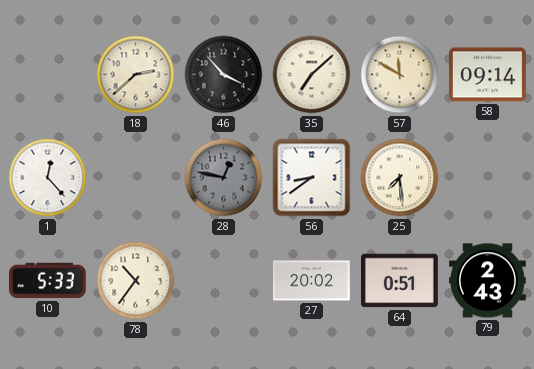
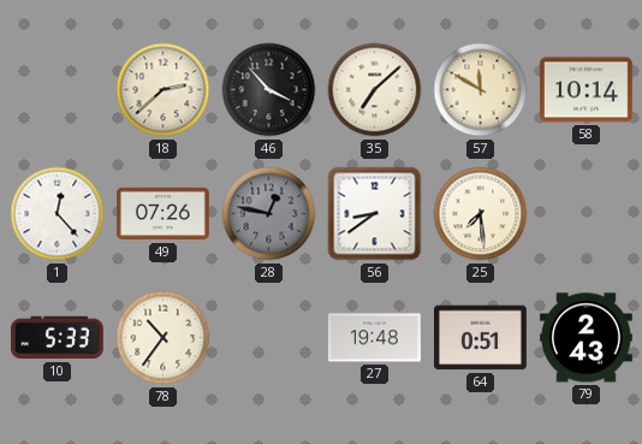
58: 09:14 -> 10:14
49: none -> 07:26
27: 20:02 -> 19:48
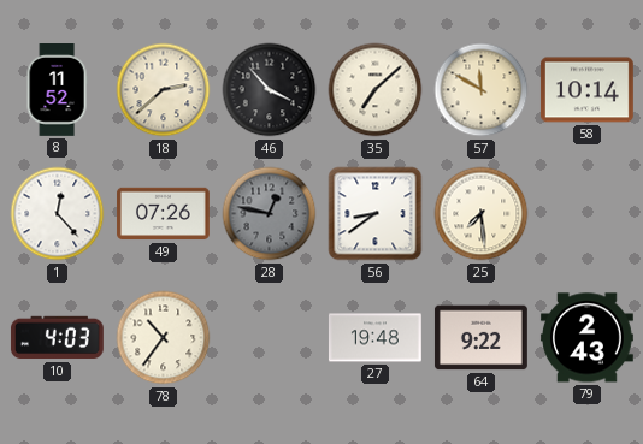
8: none -> 11:52
10: 5:33 -> 4:03
64: 0:51 -> 9:22
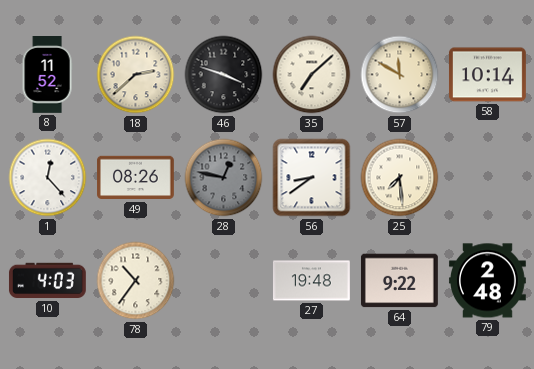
46: 3:53 -> 3:48
49: 07:26 -> 08:26
79: 2:43 -> 2:48
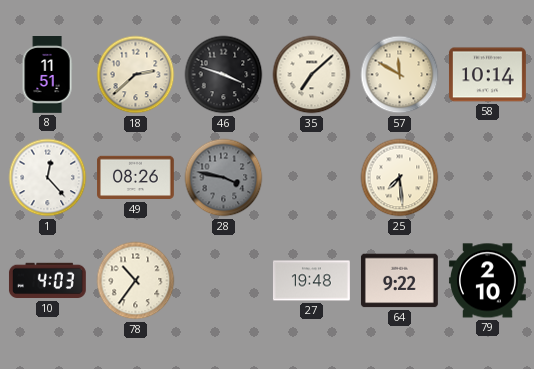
8: 11:52 -> 11:51
28: 12:47 -> 3:47
56: 8:39 -> none
79: 2:48 -> 2:10
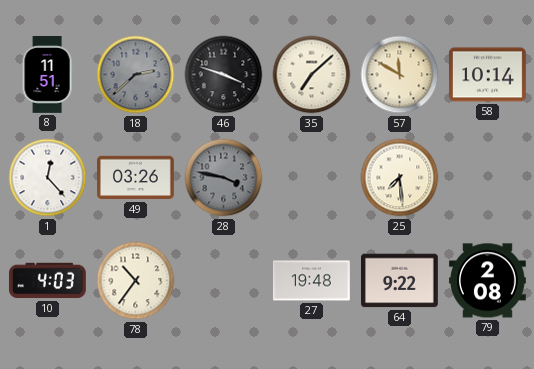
18 dial: cream -> grey
49: 08:26 -> 03:26
79: 2:10 -> 2:08
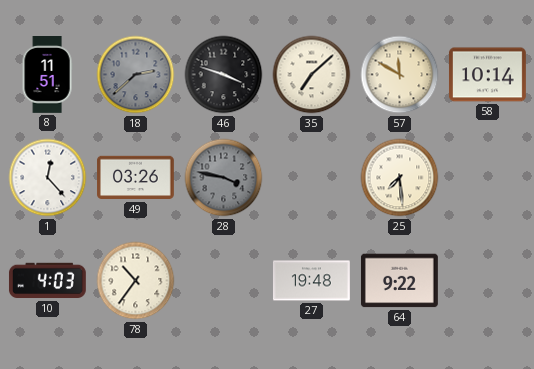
79: 2:08 -> none
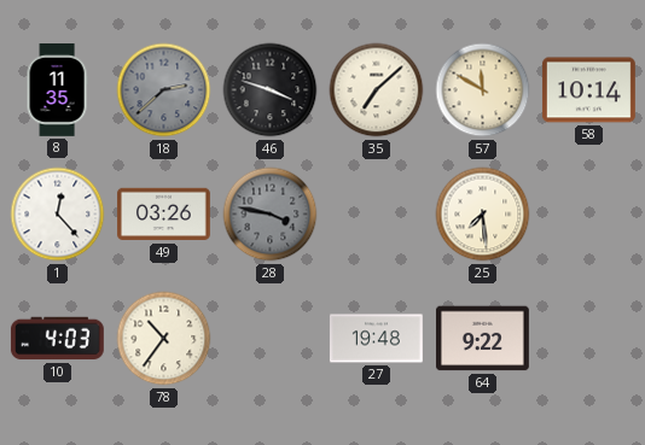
8: 11:51 -> 11:35
